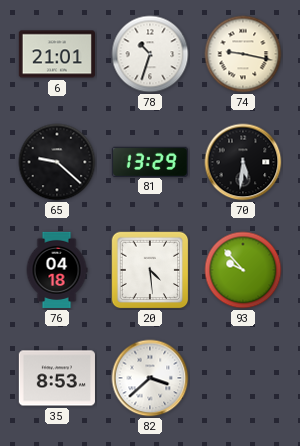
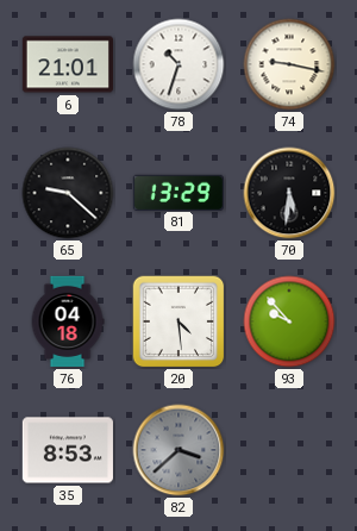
82 dial: white -> grey
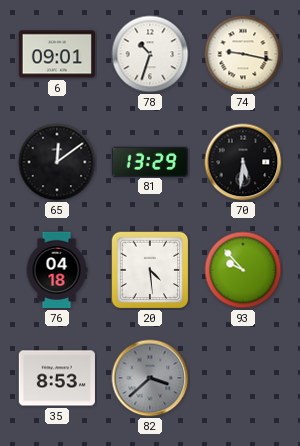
6: 21:01 -> 09:01
65: 9:22 -> 12:09
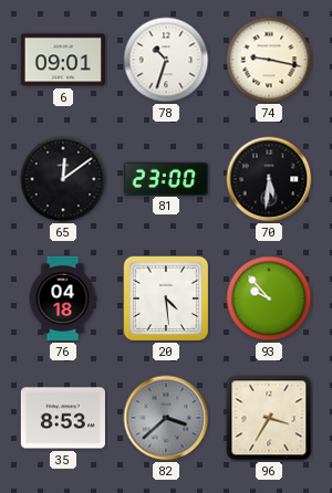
81: 13:29 -> 23:00
96: none -> 3:35
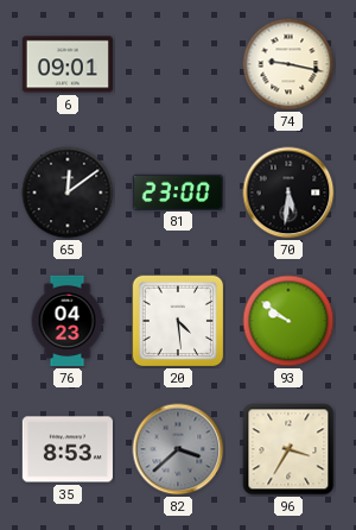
78: 10:33 -> none
76: 04:18 -> 04:23
93: 9:53 -> 9:51
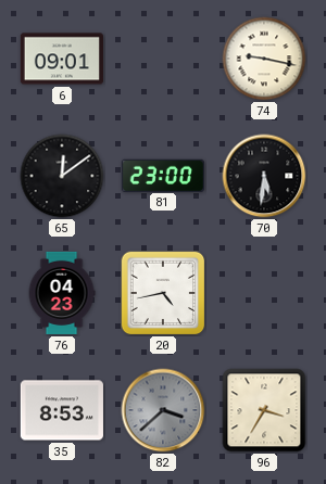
20: 4:29 -> 4:43
93: 9:51 -> none
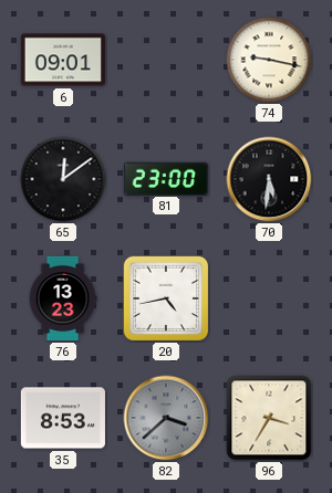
76: 04:23 -> 13:23
